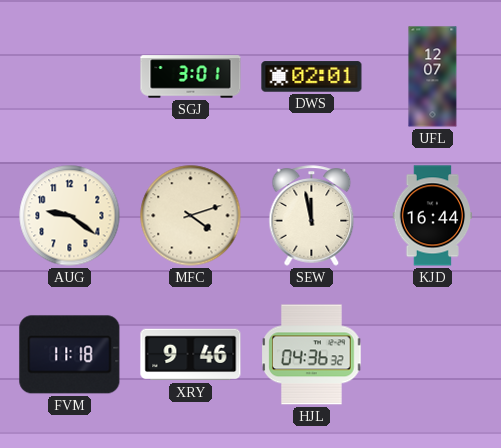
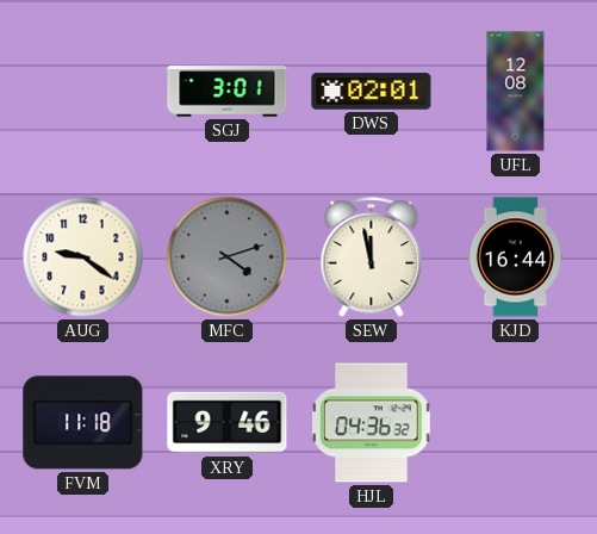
UFL: 12:07 -> 12:08
MFC dial: cream -> grey
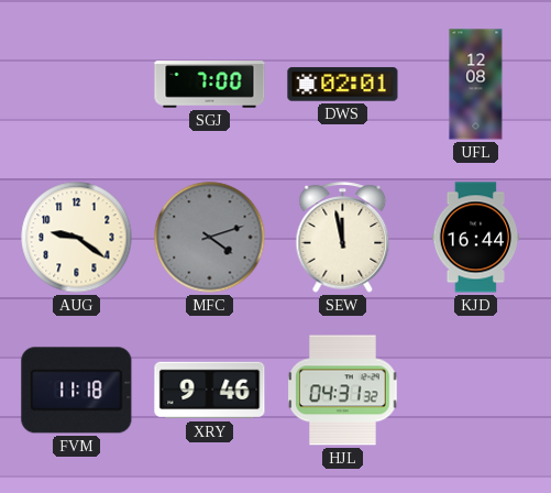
SGJ: 3:01 -> 7:00
HJL: 04:36 -> 04:31
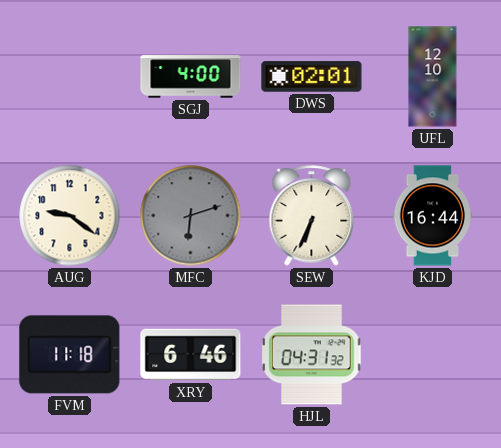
SGJ: 7:00 -> 4:00
UFL: 12:08 -> 12:10
MFC: 4:12 -> 6:12
SEW: 11:58 -> 6:34
XRY: 9:46 -> 6:46
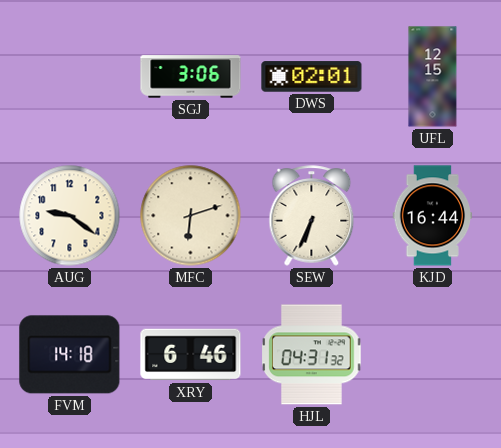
SGJ: 4:00 -> 3:06
UFL: 12:10 -> 12:15
MFC dial: grey -> cream
FVM: 11:18 -> 14:18
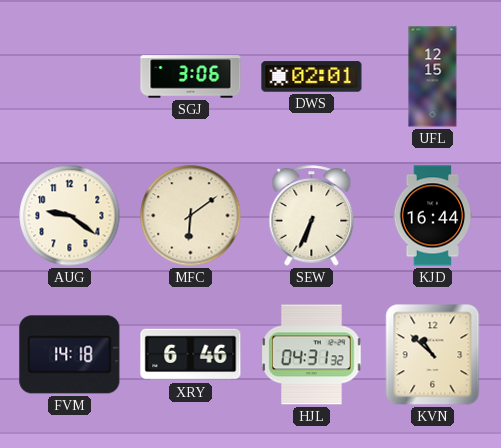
MFC: 6:12 -> 6:09
KVN: none -> 10:52
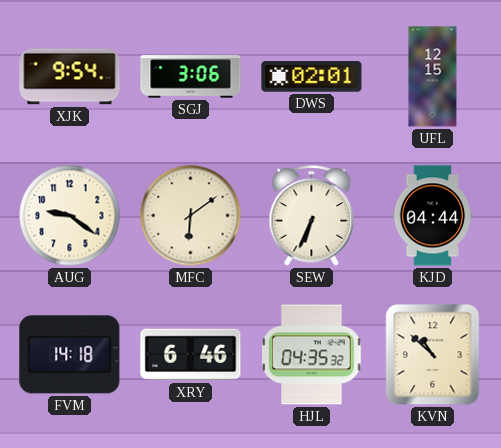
XJK: none -> 9:54
KJD: 16:44 -> 04:44
HJL: 04:31 -> 04:35
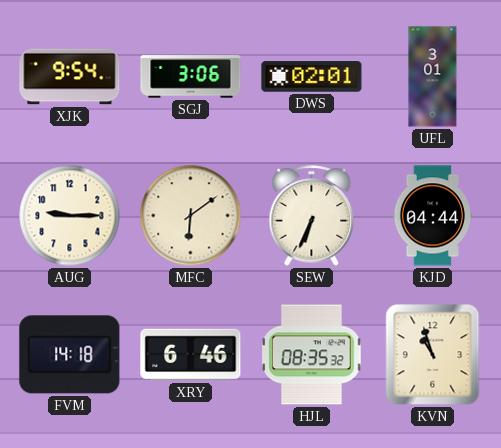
UFL: 12:15 -> 3:01
AUG: 9:21 -> 9:15
HJL: 04:35 -> 08:35
KVN: 10:52 -> 10:57
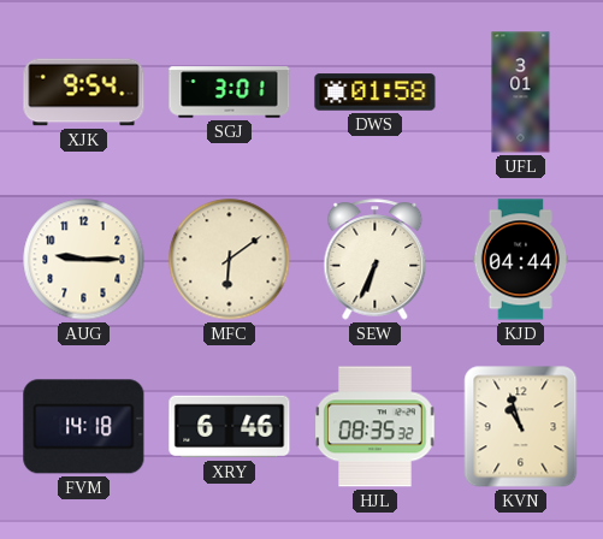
SGJ: 3:06 -> 3:01
DWS: 02:01 -> 01:58
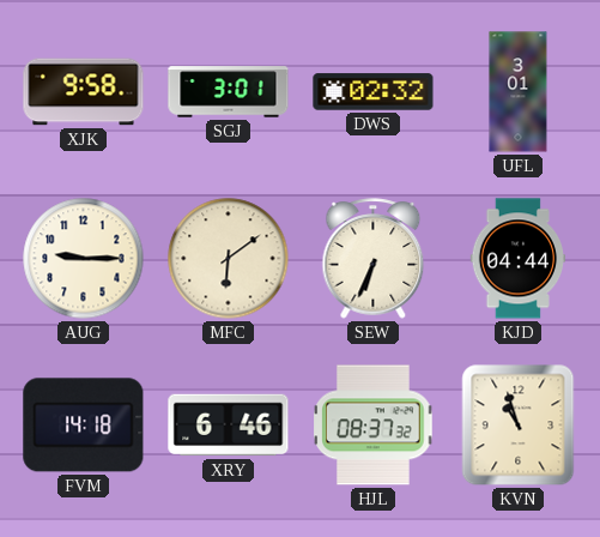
XJK: 9:54 -> 9:58
DWS: 01:58 -> 02:32
HJL: 08:35 -> 08:37
